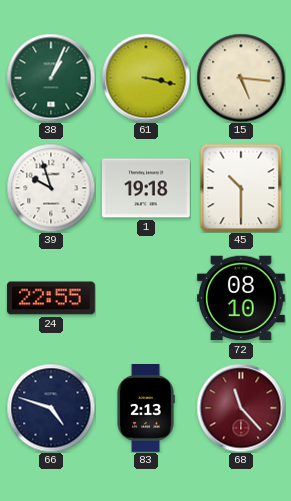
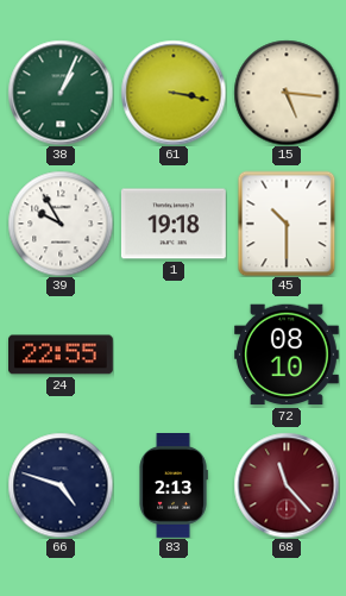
39: 9:57 -> 9:55
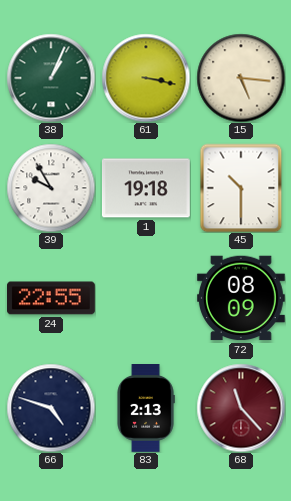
72: 08:10 -> 08:09
